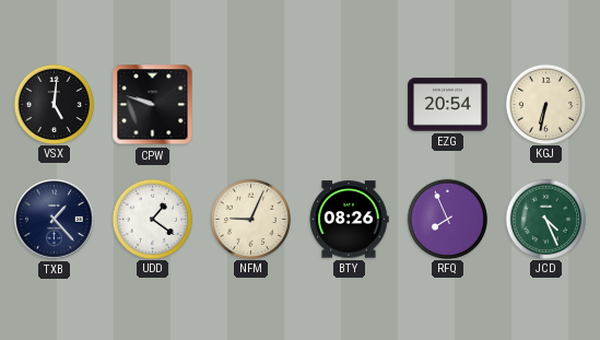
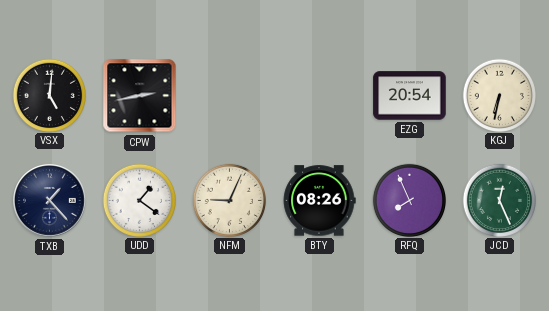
CPW: 9:48 -> 2:43
JCD: 4:26 -> 12:26
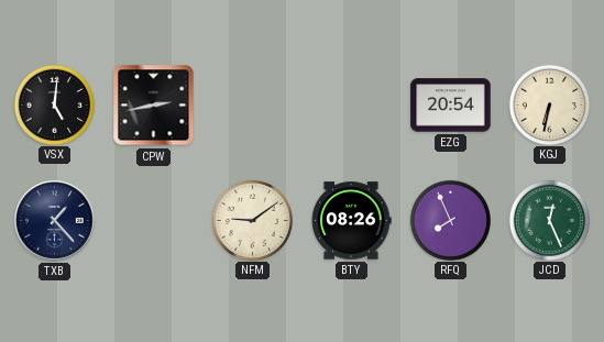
UDD: 1:21 -> none
NFM: 9:04 -> 9:09
